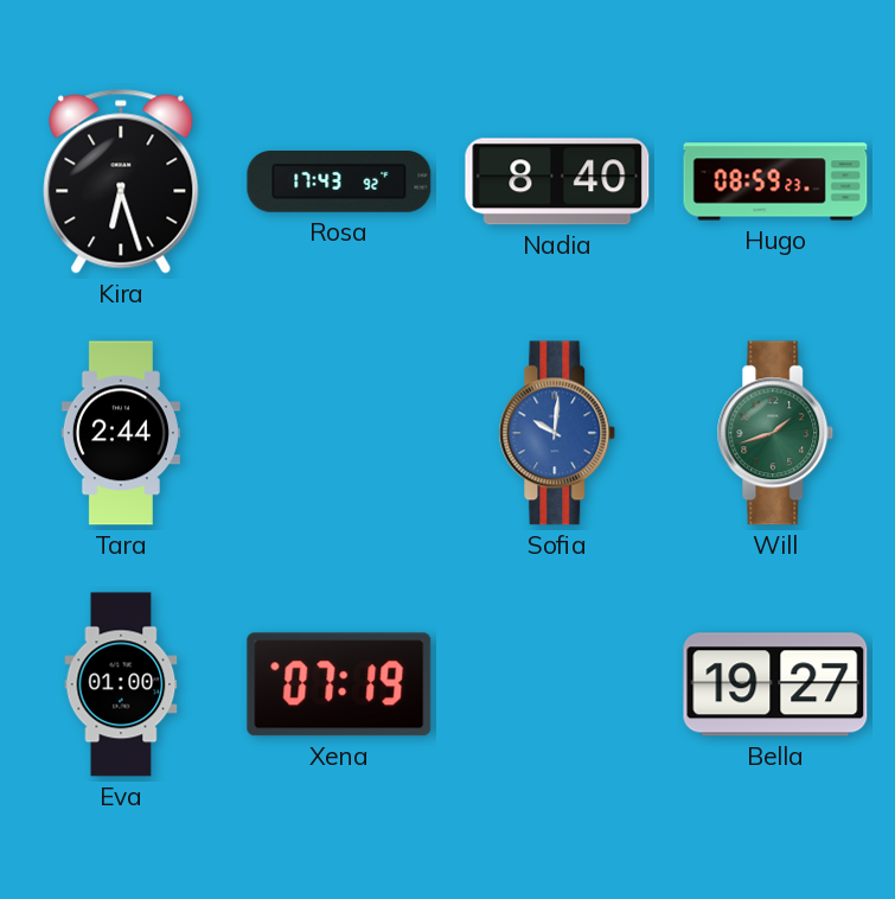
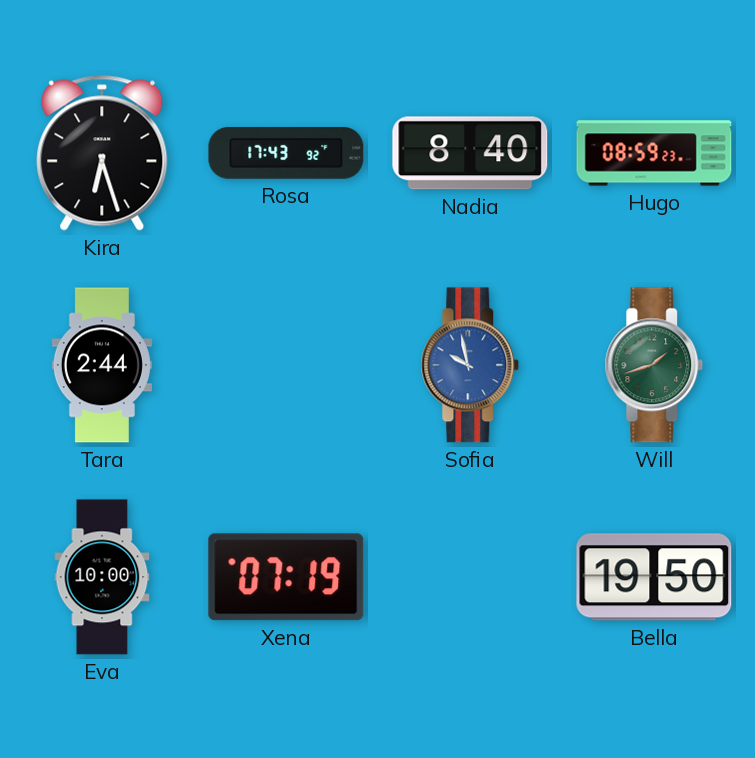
Sofia: 10:01 -> 9:58
Eva: 01:00 -> 10:00
Bella: 19:27 -> 19:50
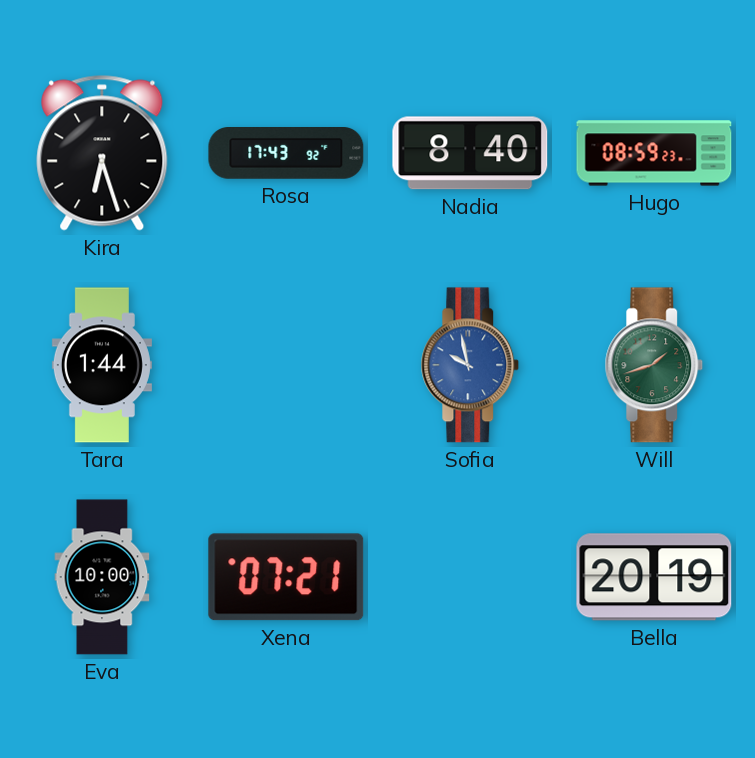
Tara: 2:44 -> 1:44
Xena: 07:19 -> 07:21
Bella: 19:50 -> 20:19
